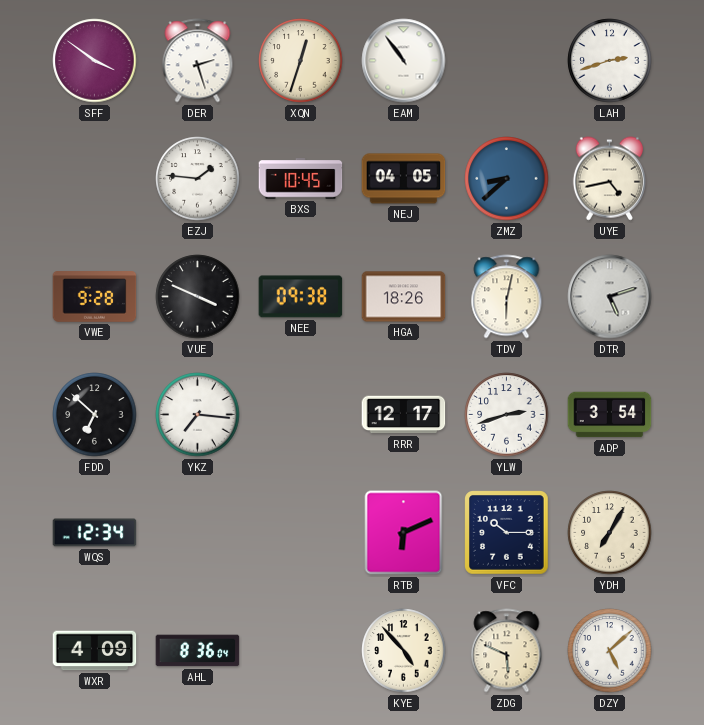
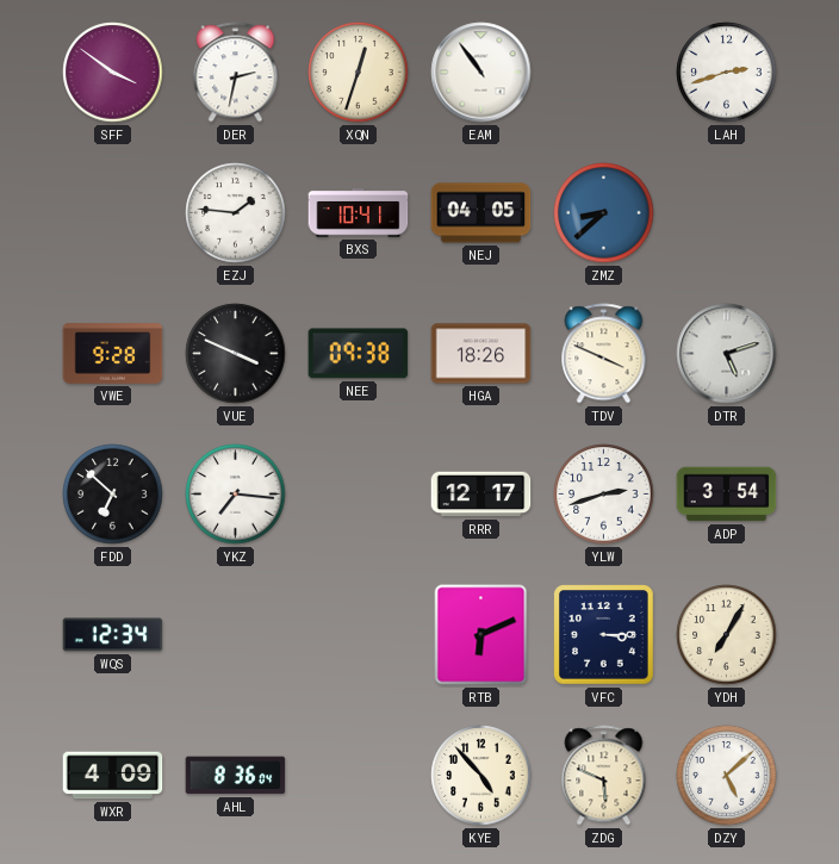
DER: 2:27 -> 2:32
BXS: 10:45 -> 10:41
UYE: 4:43 -> none
TDV: 6:02 -> 3:49
VFC: 10:15 -> 3:15
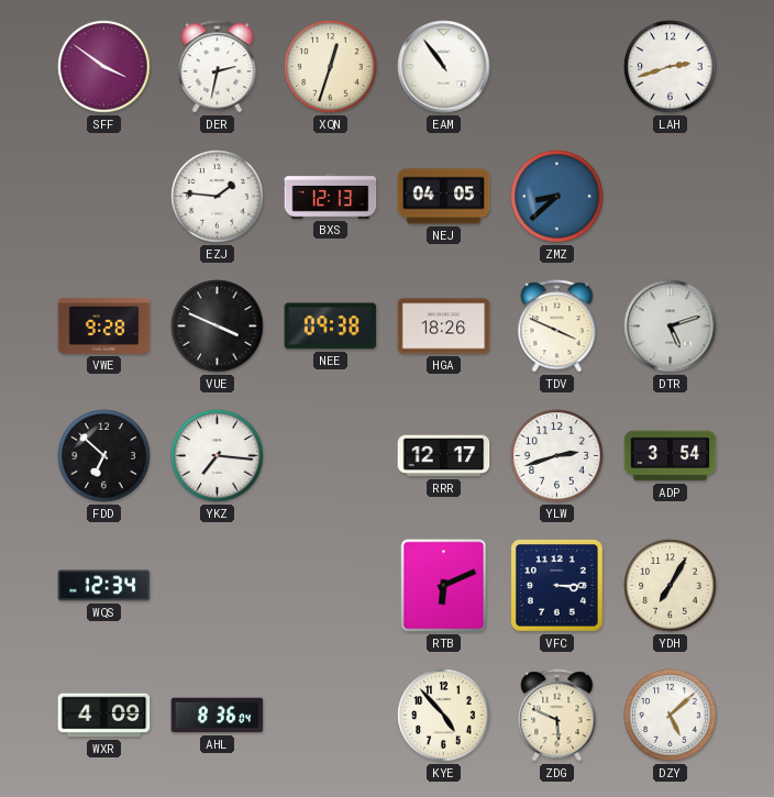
BXS: 10:41 -> 12:13
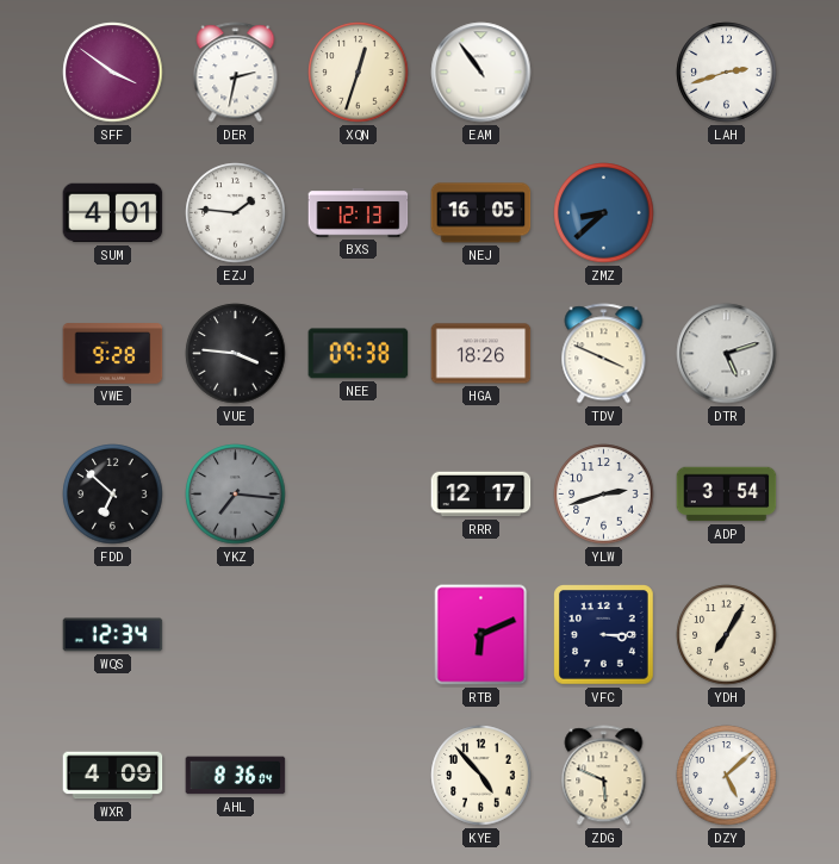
SUM: none -> 4:01
NEJ: 04:05 -> 16:05
VUE: 3:49 -> 3:46
YKZ dial: white -> grey
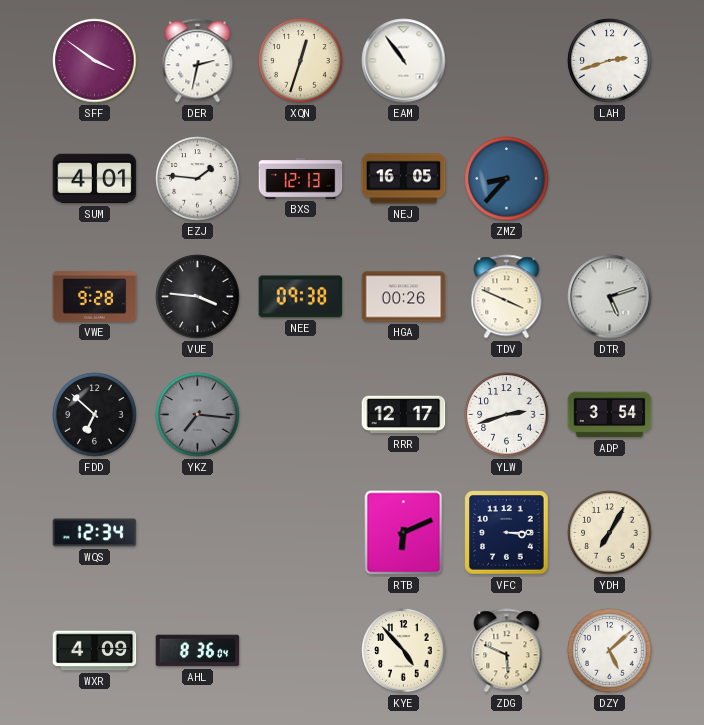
ZMZ: 8:38 -> 8:37
HGA: 18:26 -> 00:26
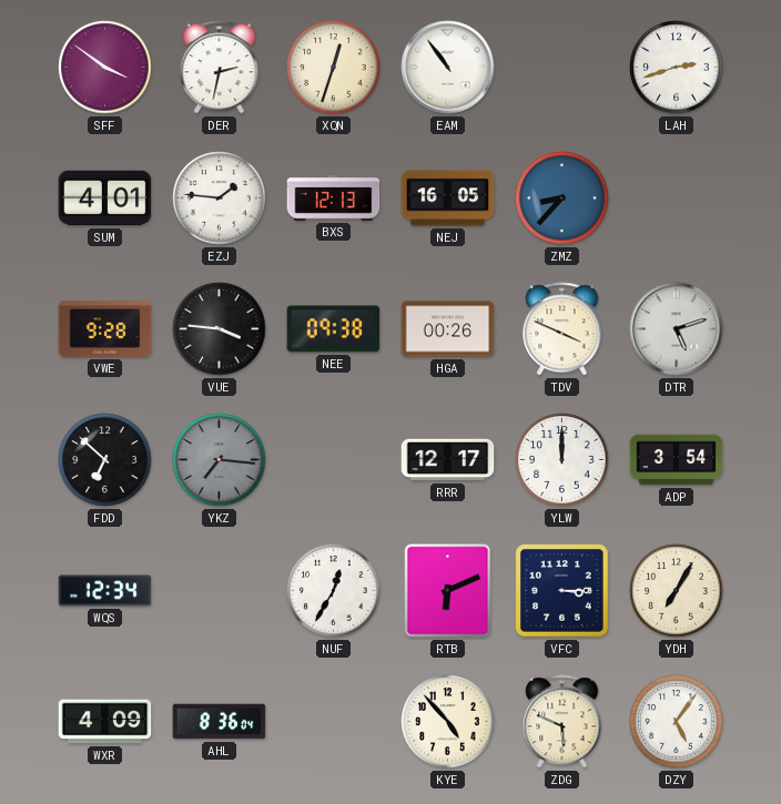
YLW: 2:42 -> 12:00
NUF: none -> 12:35
DZY: 5:08 -> 5:06
